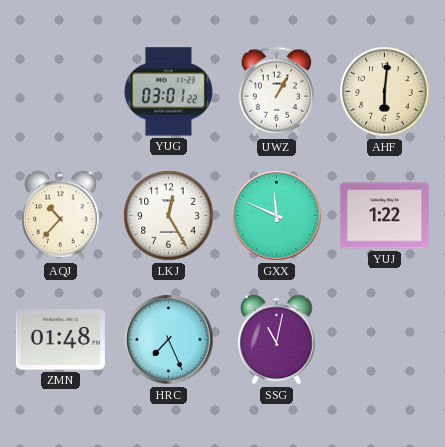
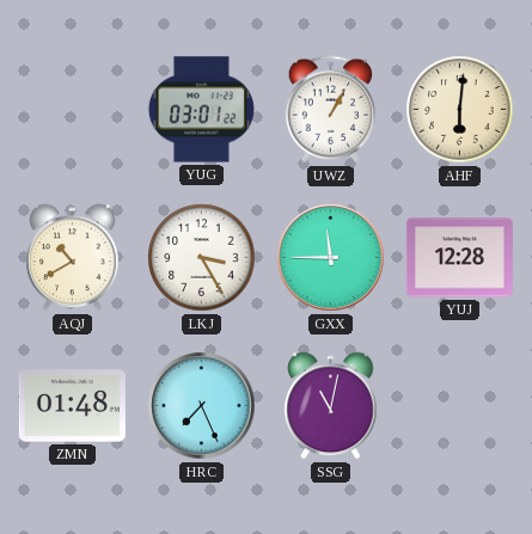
AQJ: 10:37 -> 10:40
LKJ: 12:25 -> 3:25
GXX: 11:49 -> 11:45
YUJ: 1:22 -> 12:28
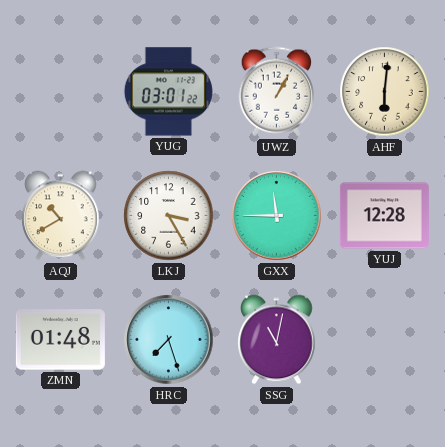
HRC: 7:26 -> 7:27
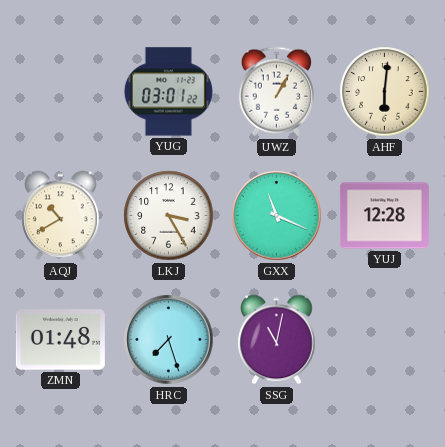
GXX: 11:45 -> 11:19
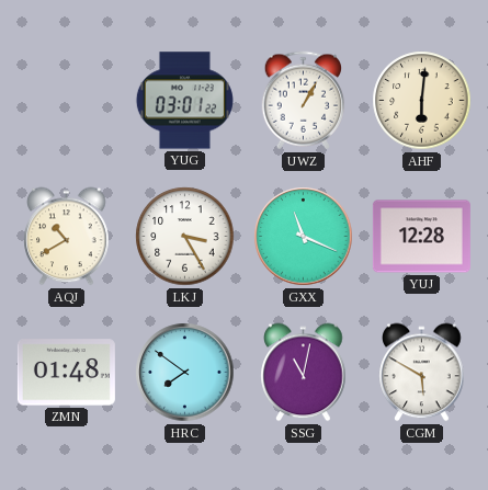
HRC: 7:27 -> 7:51
CGM: none -> 5:50
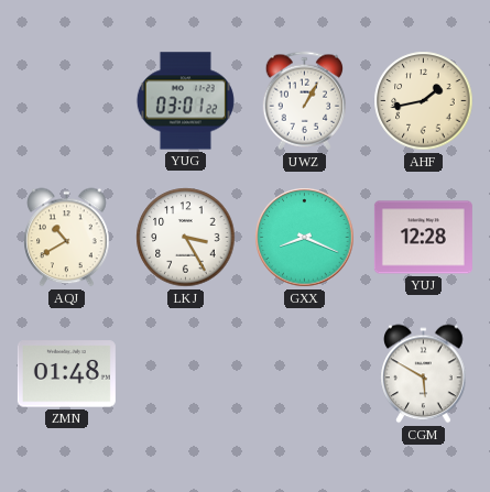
AHF: 6:01 -> 1:43
GXX: 11:19 -> 8:19
HRC: 7:51 -> none
SSG: 11:02 -> none
